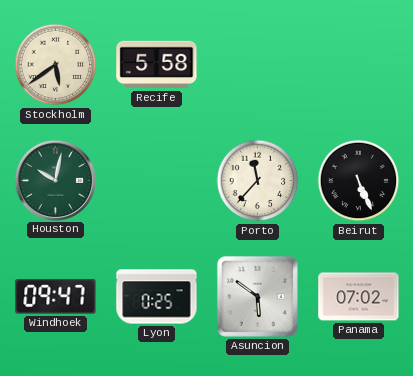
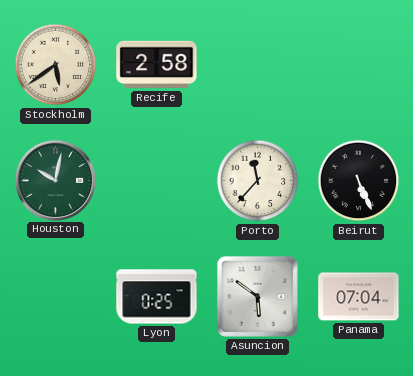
Recife: 5:58 -> 2:58
Windhoek: 09:47 -> none
Panama: 07:02 -> 07:04
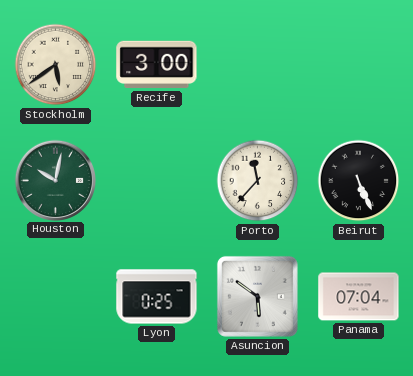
Recife: 2:58 -> 3:00
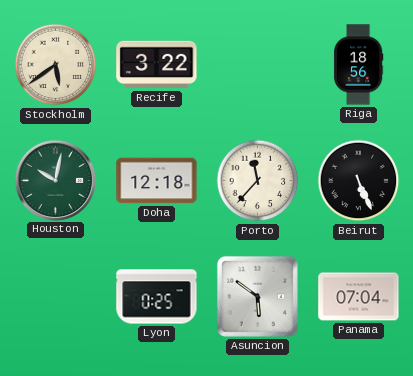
Recife: 3:00 -> 3:22
Riga: none -> 18:56
Doha: none -> 12:18
